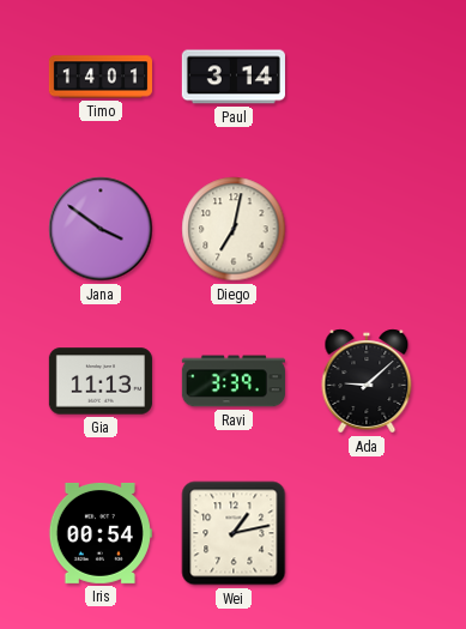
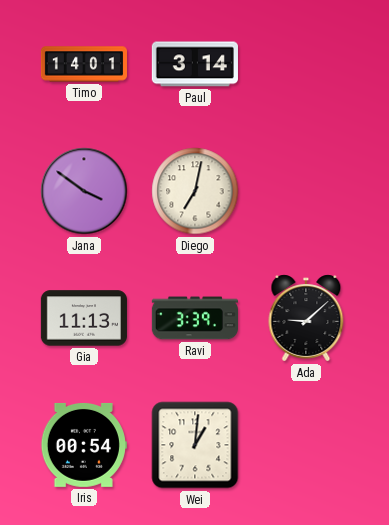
Wei: 1:13 -> 1:01
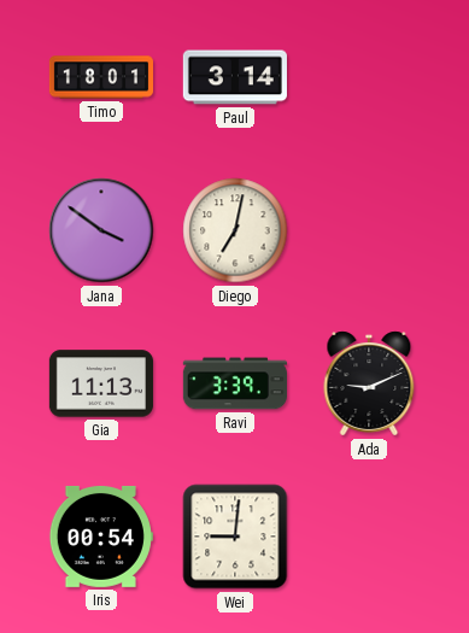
Timo: 14:01 -> 18:01
Ada: 9:08 -> 9:11
Wei: 1:01 -> 9:01
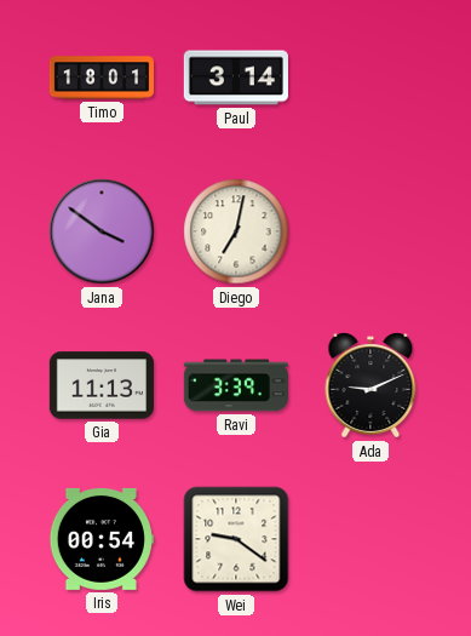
Wei: 9:01 -> 9:21
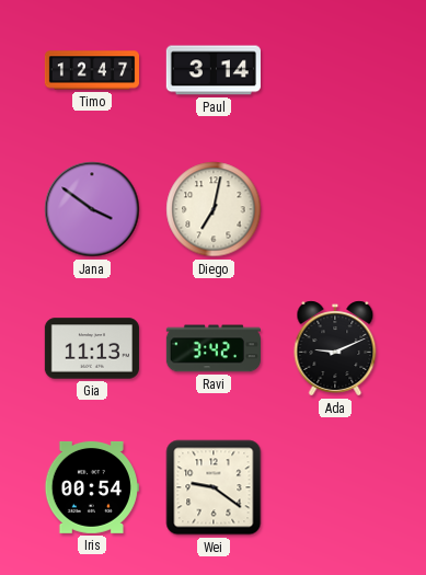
Timo: 18:01 -> 12:47
Ravi: 3:39 -> 3:42
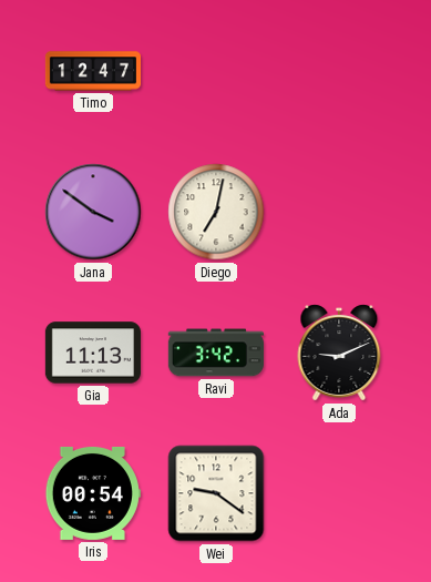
Paul: 3:14 -> none
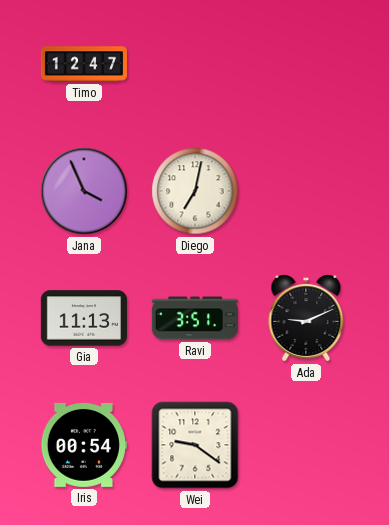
Jana: 3:51 -> 3:56
Ravi: 3:42 -> 3:51
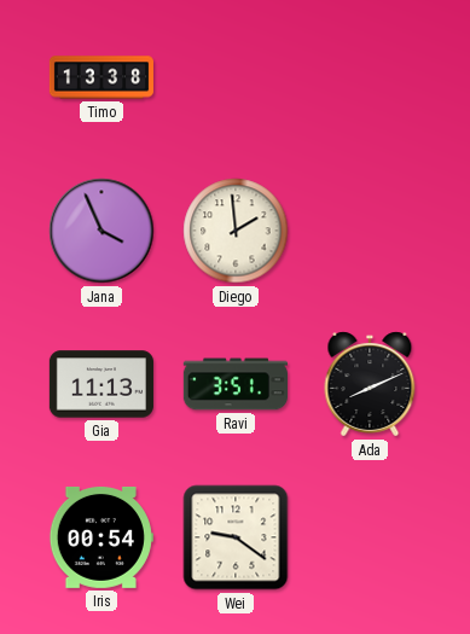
Timo: 12:47 -> 13:38
Diego: 7:02 -> 1:59
Ada: 9:11 -> 8:11
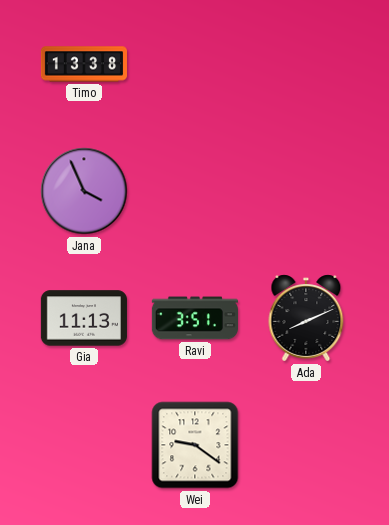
Diego: 1:59 -> none
Iris: 00:54 -> none
